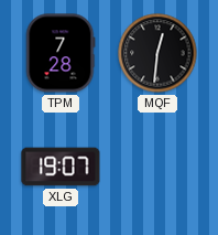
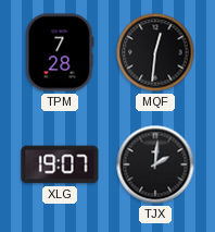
TJX: none -> 2:01
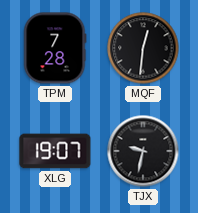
TJX: 2:01 -> 9:32
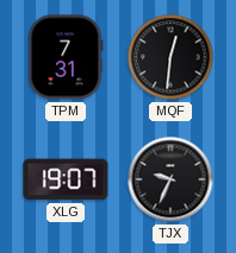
TPM: 7:28 -> 7:31
TJX: 9:32 -> 9:34
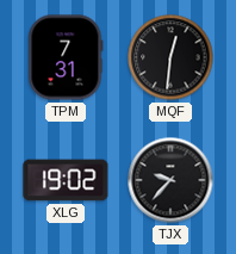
XLG: 19:07 -> 19:02
TJX: 9:34 -> 9:37
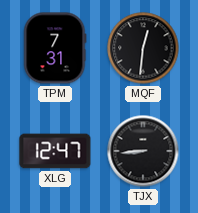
XLG: 19:02 -> 12:47
TJX: 9:37 -> 8:44
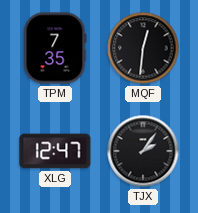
TPM: 7:31 -> 7:35
TJX: 8:44 -> 2:06
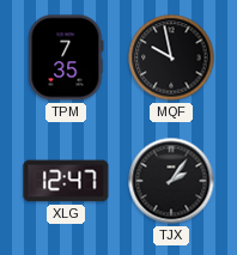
MQF: 12:31 -> 9:58
